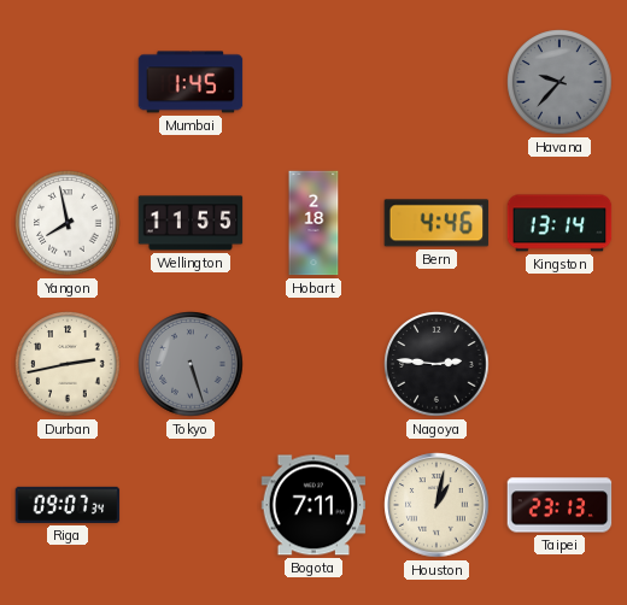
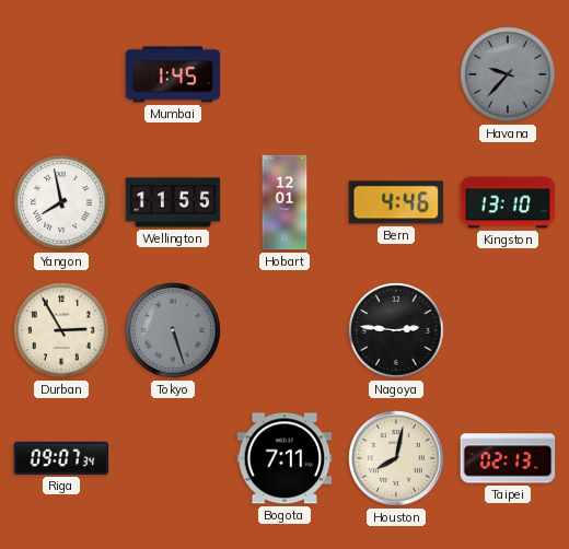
Hobart: 2:18 -> 12:01
Kingston: 13:14 -> 13:10
Durban: 2:43 -> 2:55
Houston: 1:02 -> 8:02
Taipei: 23:13 -> 02:13
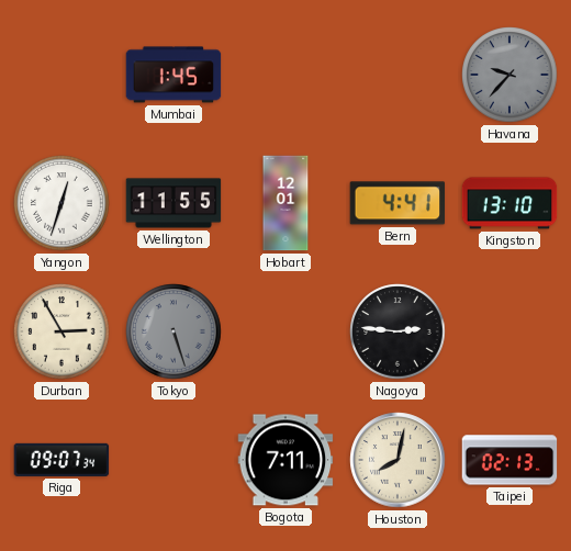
Yangon: 7:58 -> 12:33
Bern: 4:46 -> 4:41
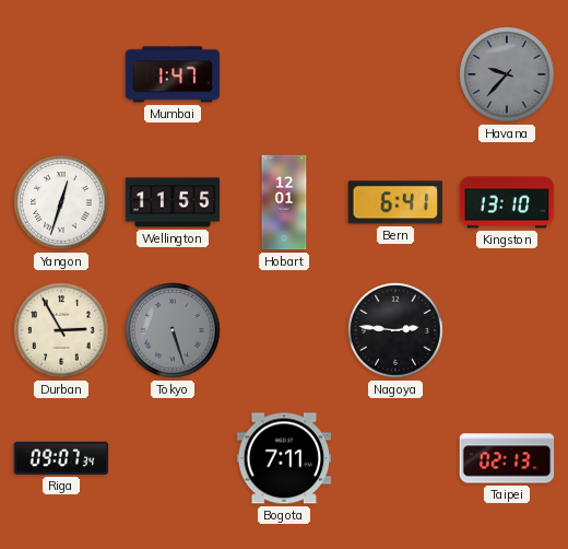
Mumbai: 1:45 -> 1:47
Bern: 4:41 -> 6:41
Houston: 8:02 -> none
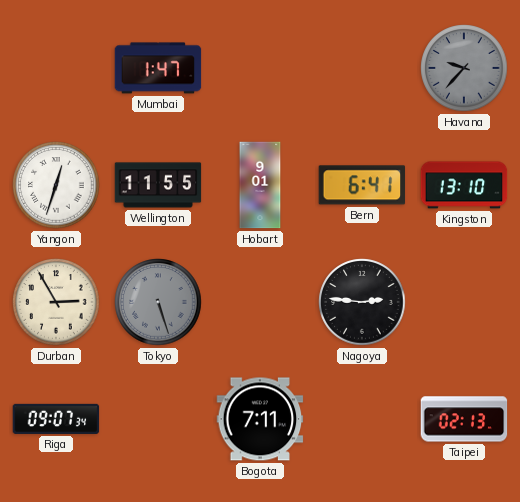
Hobart: 12:01 -> 9:01
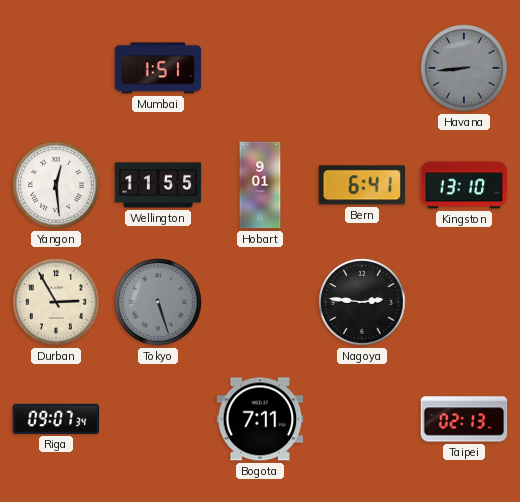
Mumbai: 1:47 -> 1:51
Havana: 9:37 -> 8:44
Yangon: 12:33 -> 12:29
